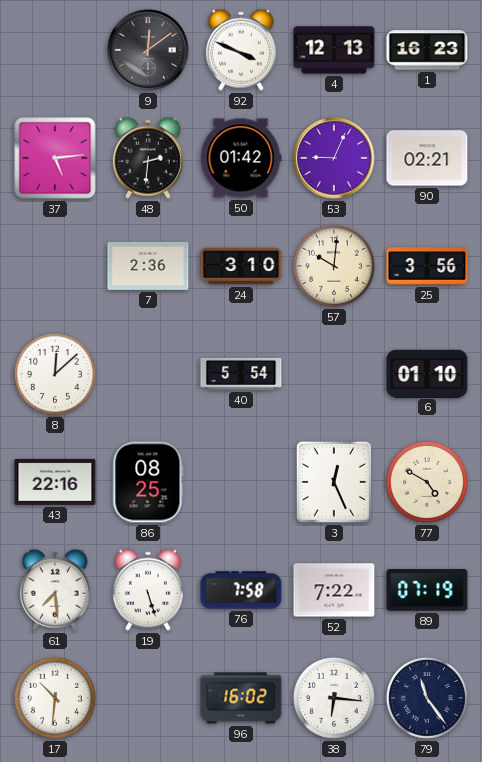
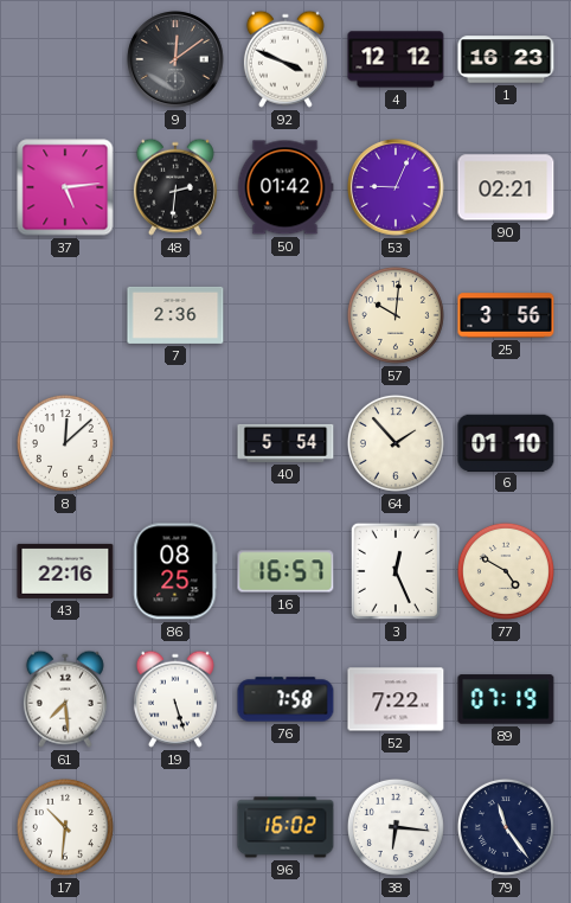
4: 12:13 -> 12:12
24: 3:10 -> none
64: none -> 1:53
16: none -> 16:57
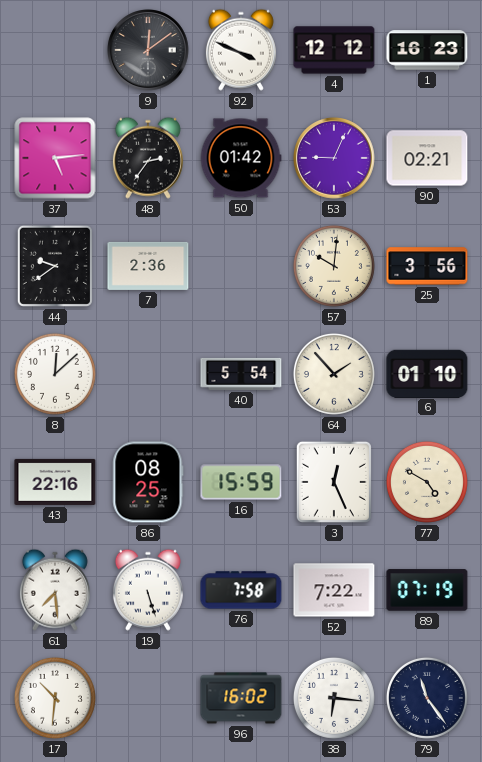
48: 2:31 -> 2:36
44: none -> 9:39
16: 16:57 -> 15:59
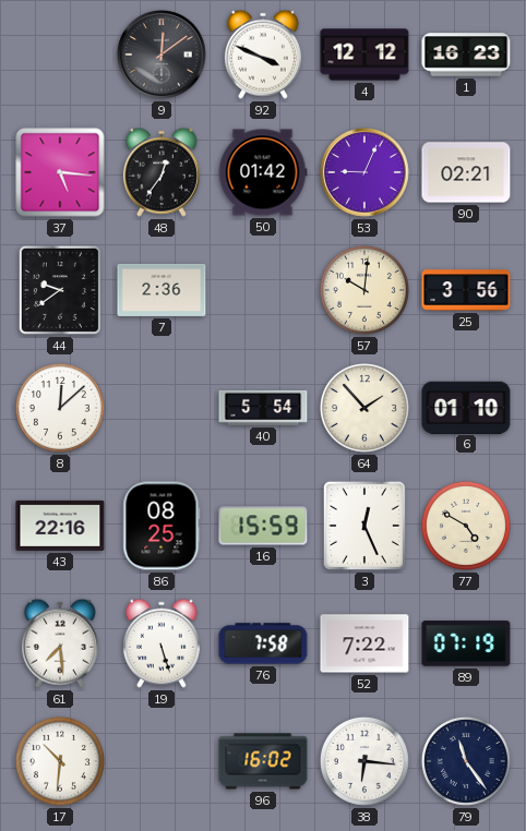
37: 5:14 -> 5:16
48: 2:36 -> 12:36
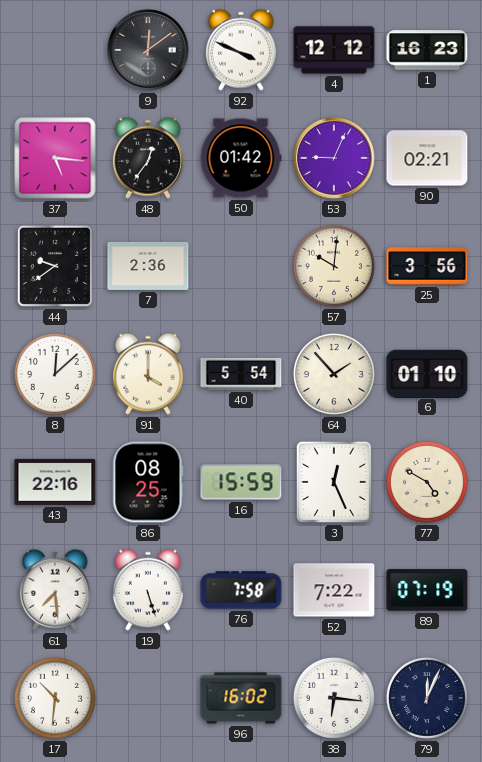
91: none -> 4:00
79: 11:24 -> 12:04
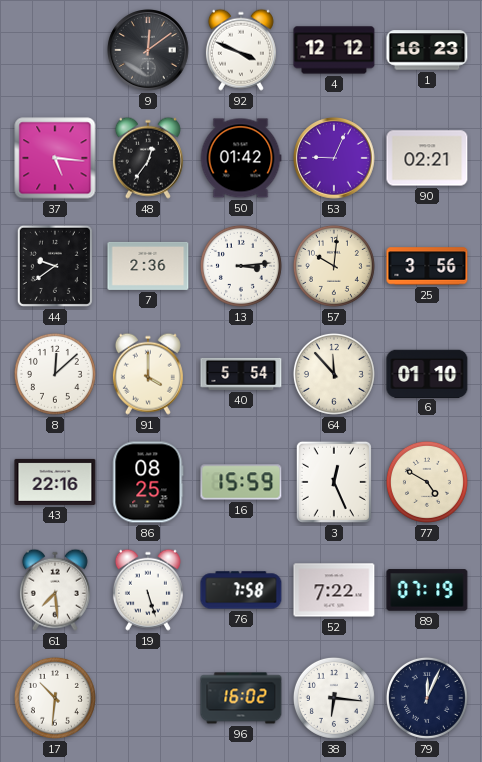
13: none -> 3:14
64: 1:53 -> 11:53
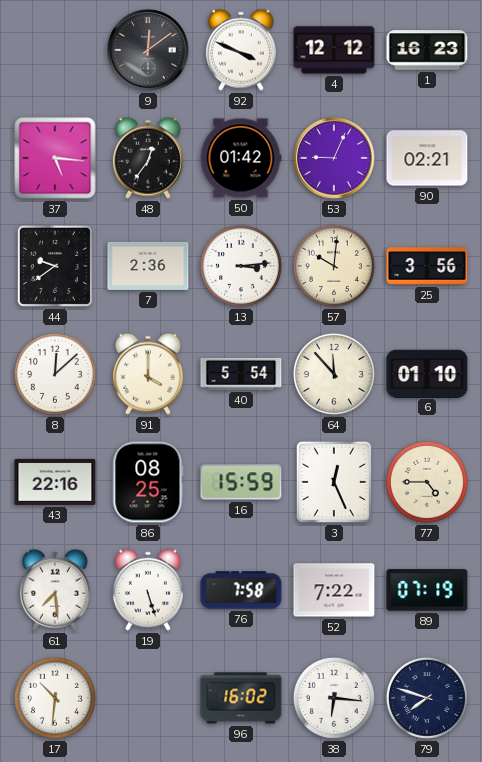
77: 4:50 -> 4:45
79: 12:04 -> 7:48
